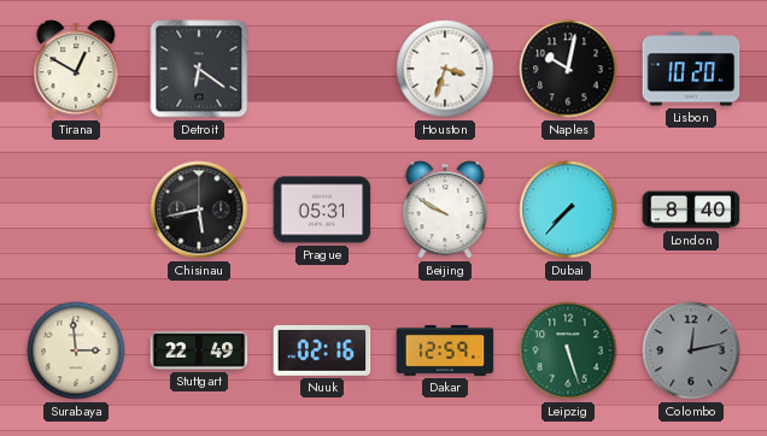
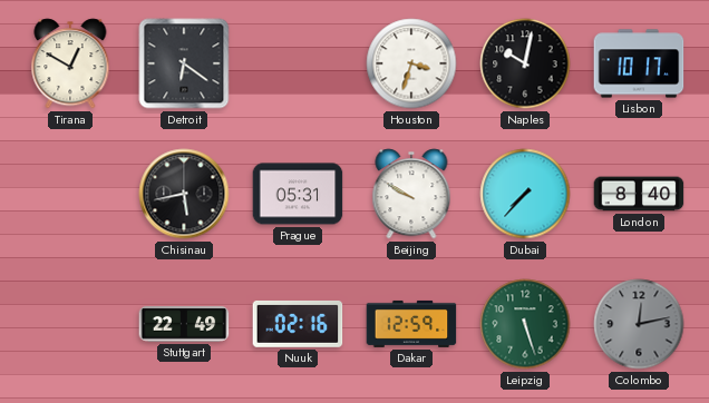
Lisbon: 10:20 -> 10:17
Surabaya: 2:59 -> none
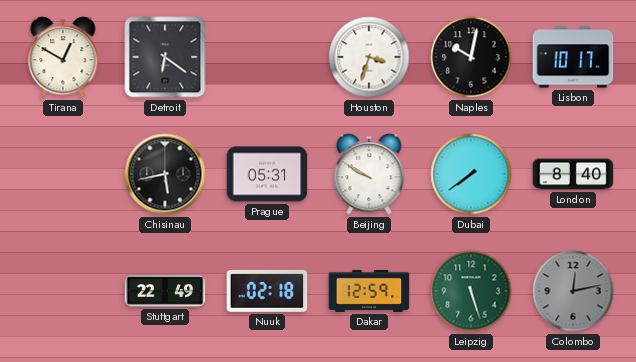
Dubai: 7:37 -> 7:39
Nuuk: 02:16 -> 02:18
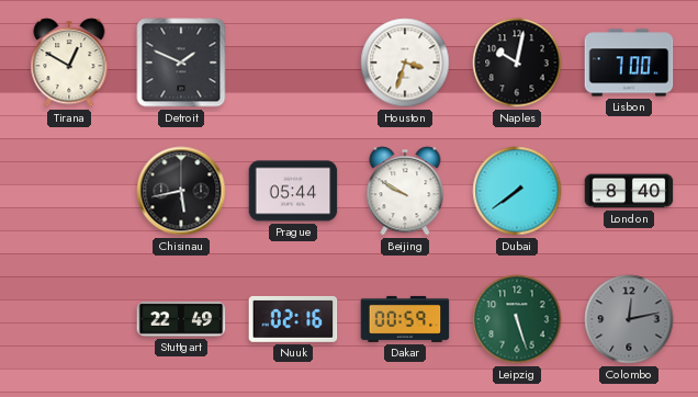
Detroit: 6:21 -> 1:49
Lisbon: 10:17 -> 7:00
Prague: 05:31 -> 05:44
Nuuk: 02:18 -> 02:16
Dakar: 12:59 -> 00:59
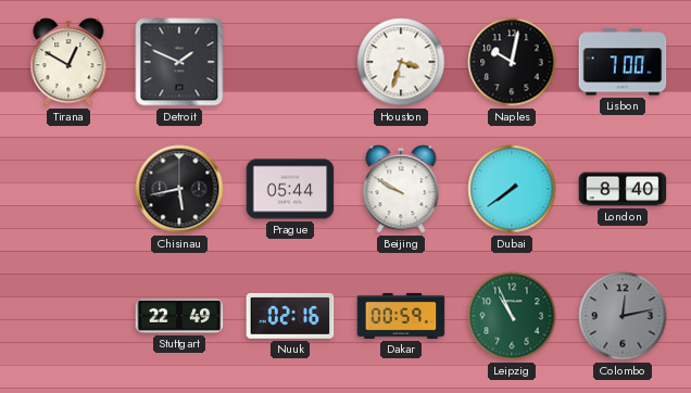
Leipzig: 5:27 -> 10:56
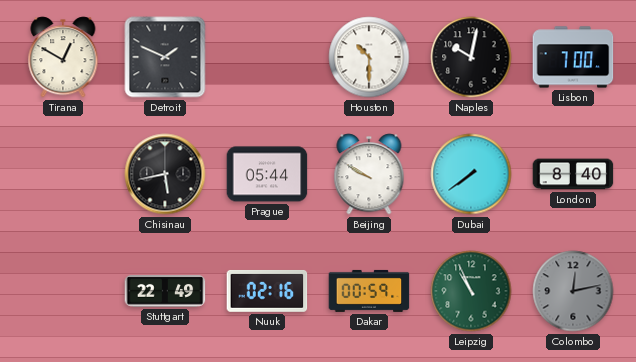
Houston: 3:33 -> 10:30
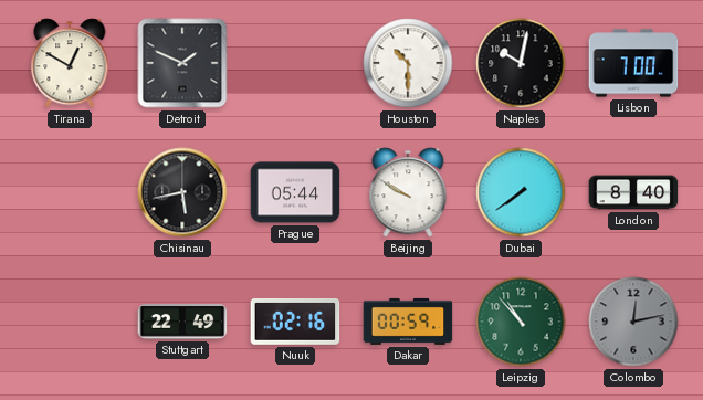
Leipzig: 10:56 -> 10:53
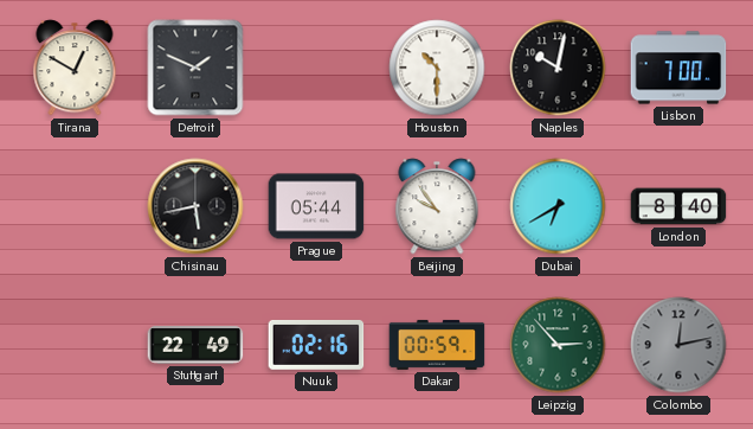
Beijing: 9:50 -> 9:54
Dubai: 7:39 -> 6:40
Leipzig: 10:53 -> 2:53
